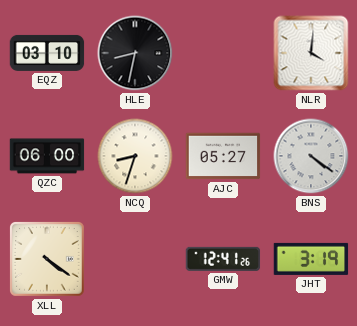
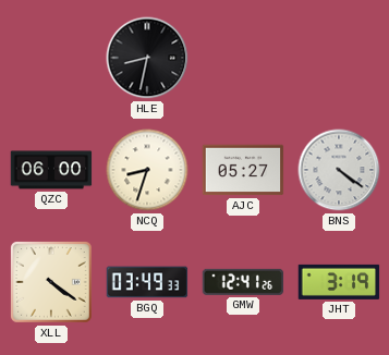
EQZ: 03:10 -> none
NLR: 4:01 -> none
BGQ: none -> 03:49
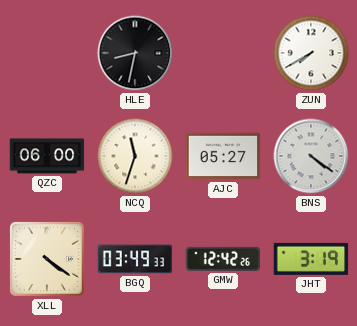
ZUN: none -> 7:40
NCQ: 8:33 -> 11:33
GMW: 12:41 -> 12:42
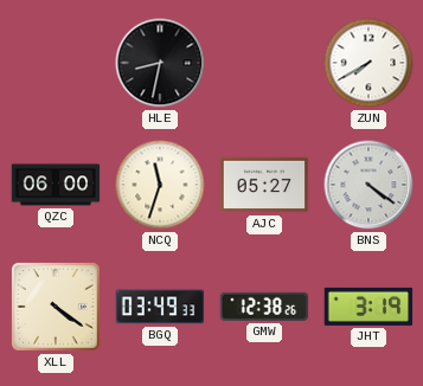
GMW: 12:42 -> 12:38
